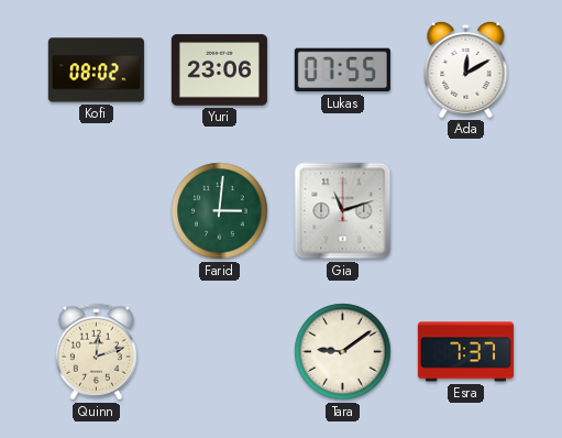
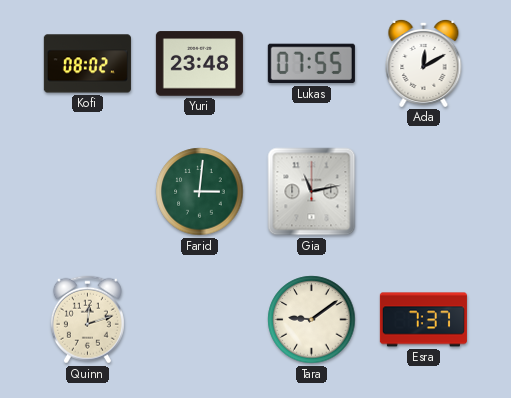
Yuri: 23:06 -> 23:48
Gia: 11:12 -> 11:13
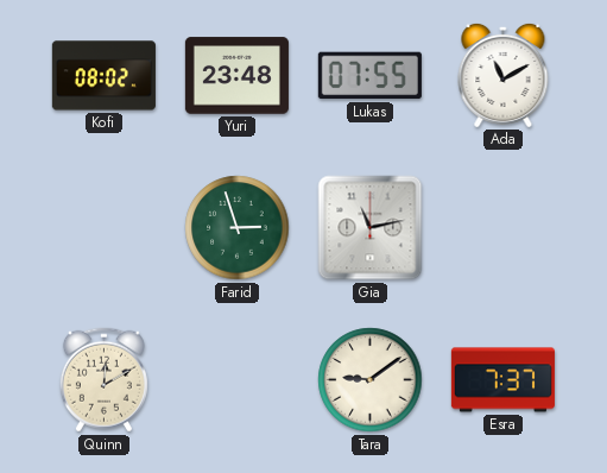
Ada: 12:10 -> 11:10
Farid: 3:01 -> 2:57
Quinn: 12:12 -> 12:10
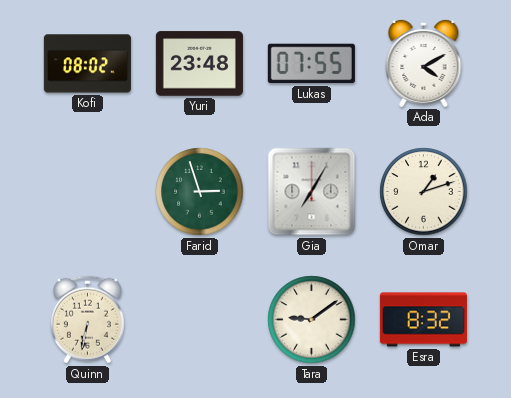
Ada: 11:10 -> 4:10
Gia: 11:13 -> 7:05
Omar: none -> 1:12
Quinn: 12:10 -> 6:32
Esra: 7:37 -> 8:32
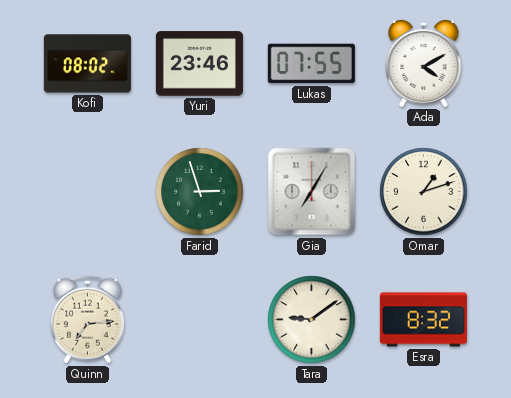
Yuri: 23:48 -> 23:46
Quinn: 6:32 -> 7:14
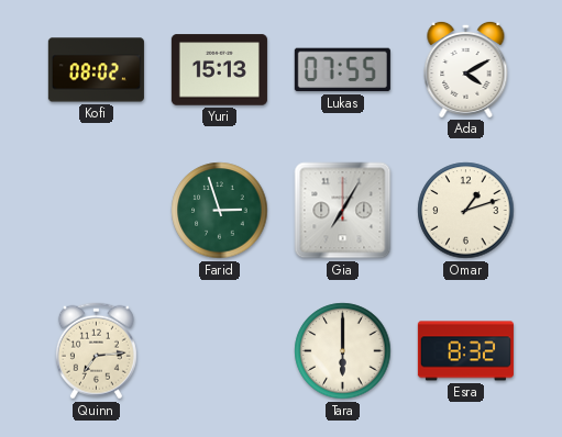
Yuri: 23:46 -> 15:13
Tara: 9:09 -> 6:00
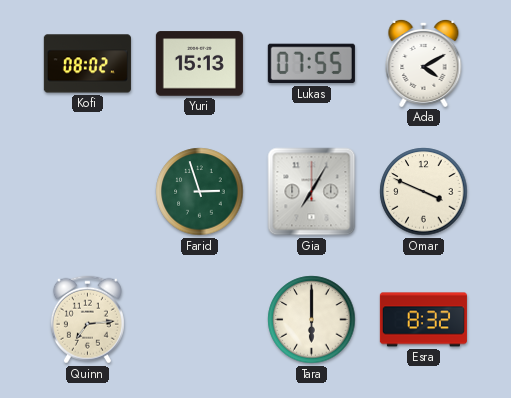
Omar: 1:12 -> 3:49
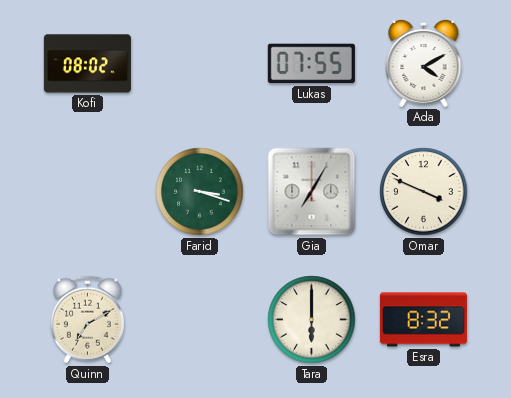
Yuri: 15:13 -> none
Farid: 2:57 -> 3:18
Quinn: 7:14 -> 7:10
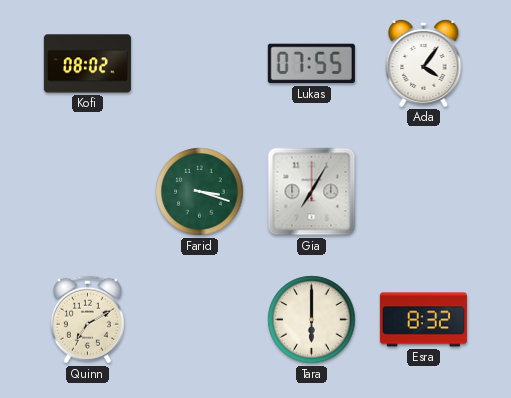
Ada: 4:10 -> 4:06
Omar: 3:49 -> none
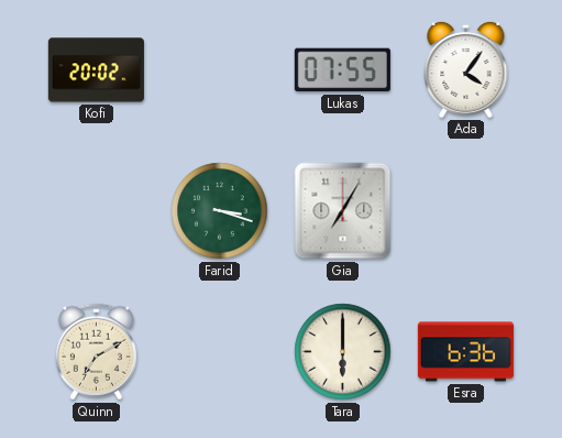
Kofi: 08:02 -> 20:02
Esra: 8:32 -> 6:36
